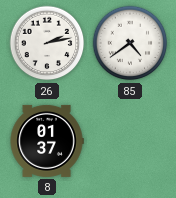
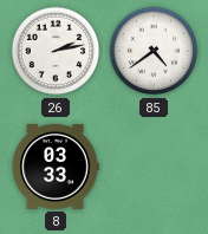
8: 01:37 -> 03:33
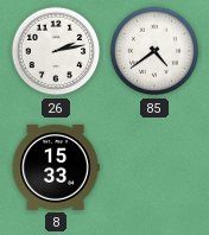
8: 03:33 -> 15:33
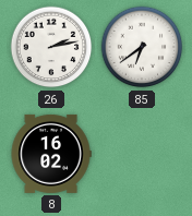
85: 4:39 -> 6:39
8: 15:33 -> 16:02
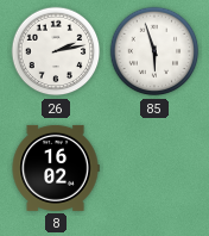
85: 6:39 -> 5:57
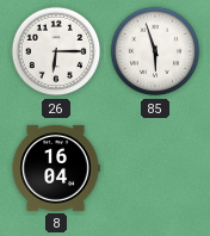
26: 2:13 -> 6:15
8: 16:02 -> 16:04
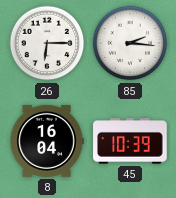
85: 5:57 -> 2:16
45: none -> 10:39
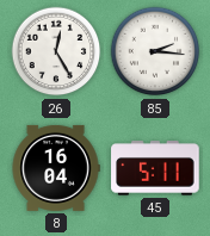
26: 6:15 -> 12:25
45: 10:39 -> 5:11
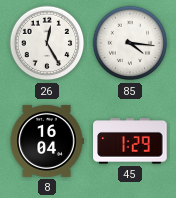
85: 2:16 -> 4:16
45: 5:11 -> 1:29
